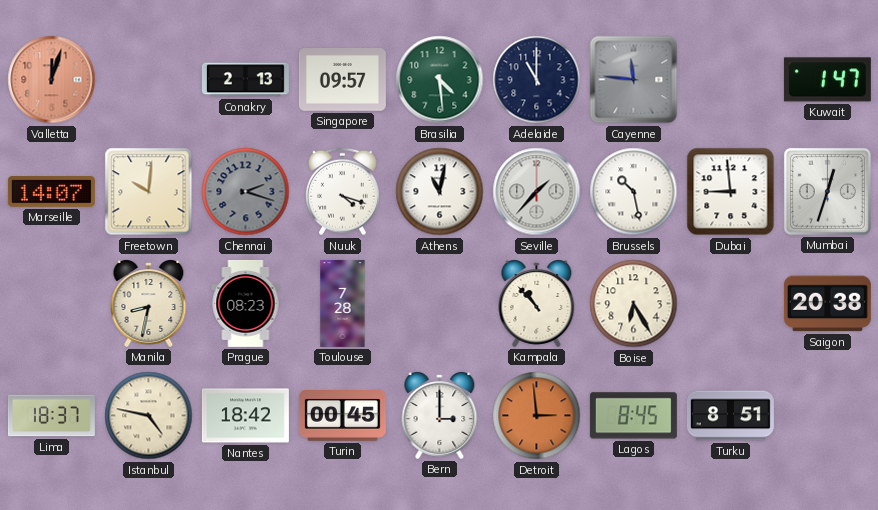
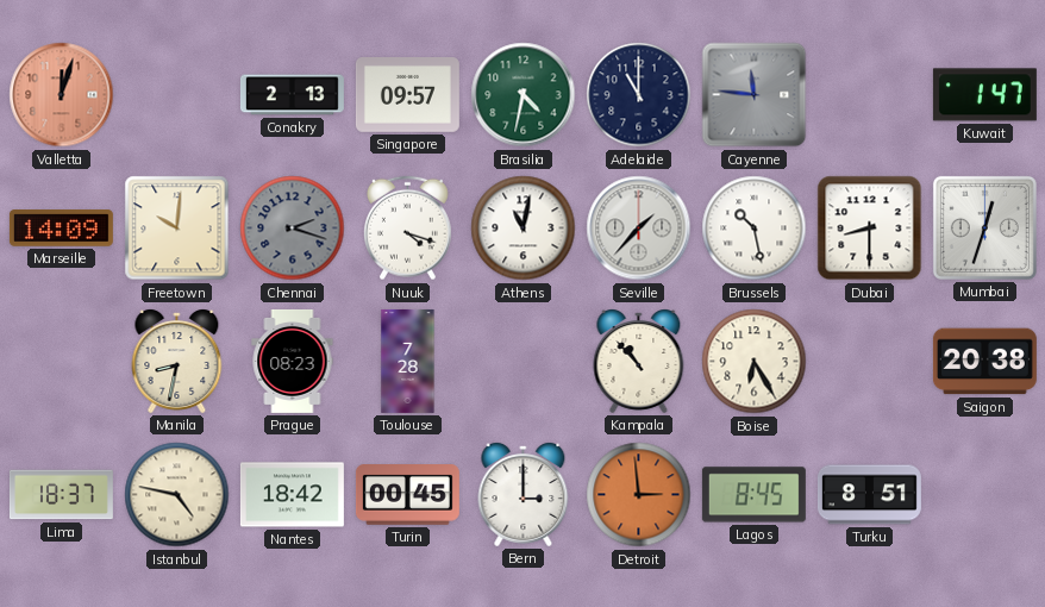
Brasilia: 4:29 -> 4:32
Marseille: 14:07 -> 14:09
Dubai: 8:59 -> 8:30
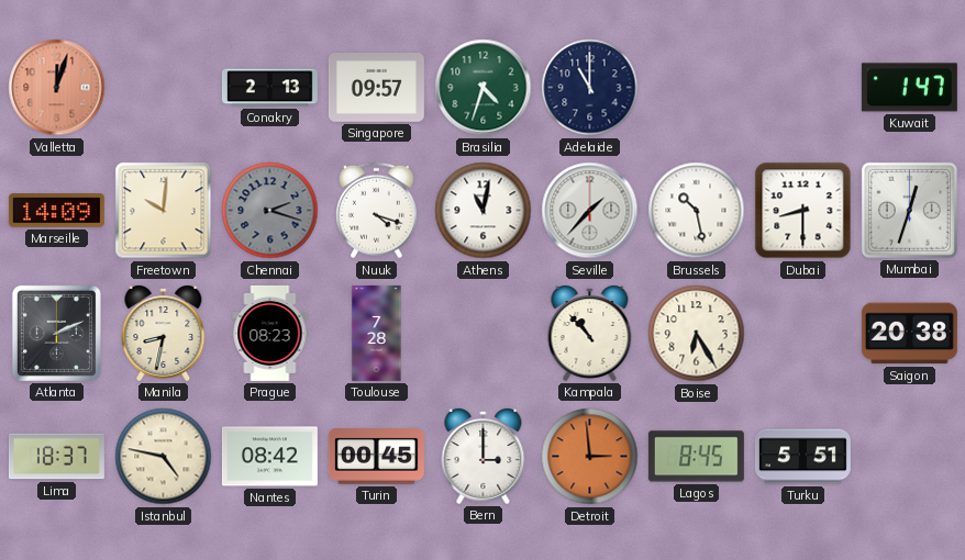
Brasilia: 4:32 -> 4:33
Cayenne: 11:46 -> none
Atlanta: none -> 2:11
Nantes: 18:42 -> 08:42
Turku: 8:51 -> 5:51
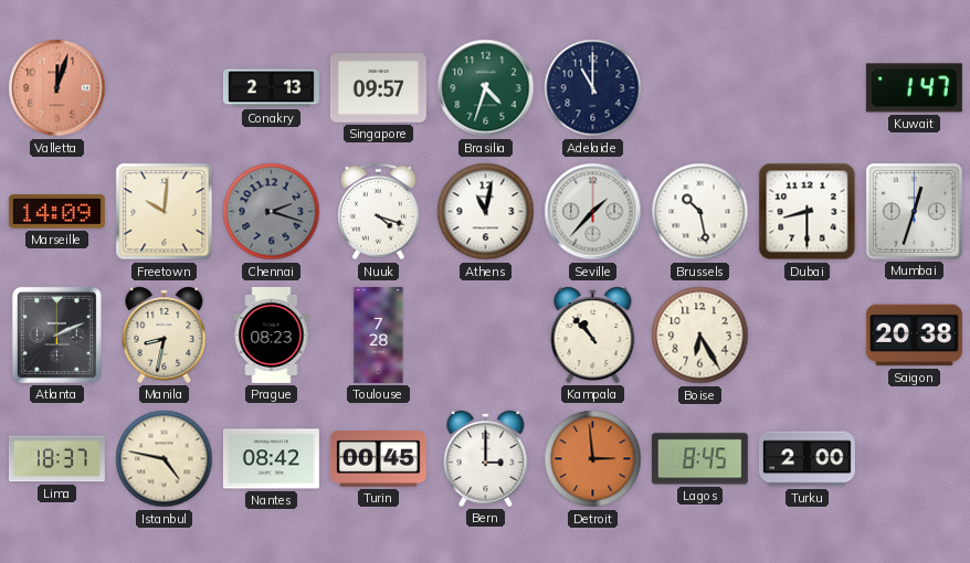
Turku: 5:51 -> 2:00
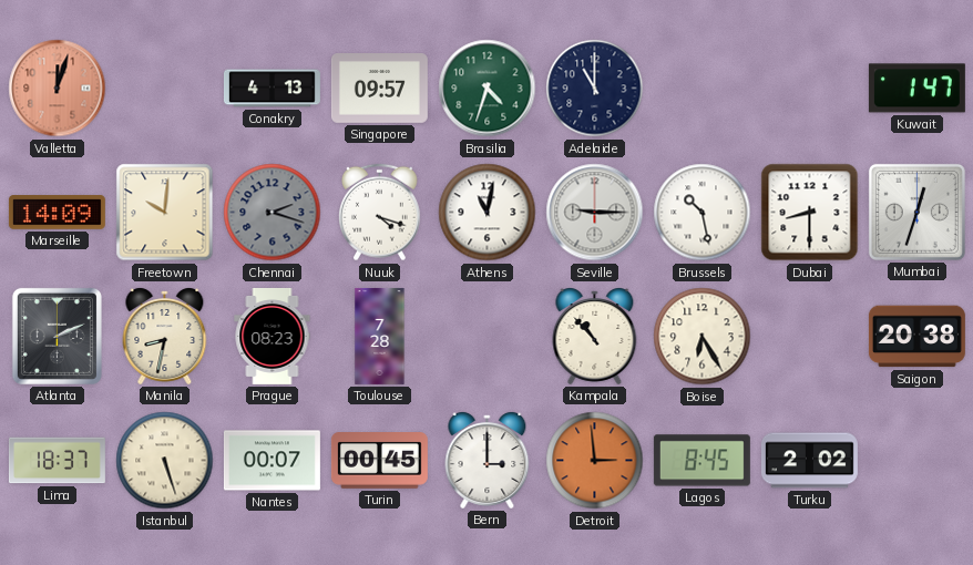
Conakry: 2:13 -> 4:13
Seville: 1:37 -> 9:15
Istanbul: 4:47 -> 5:27
Nantes: 08:42 -> 00:07
Turku: 2:00 -> 2:02
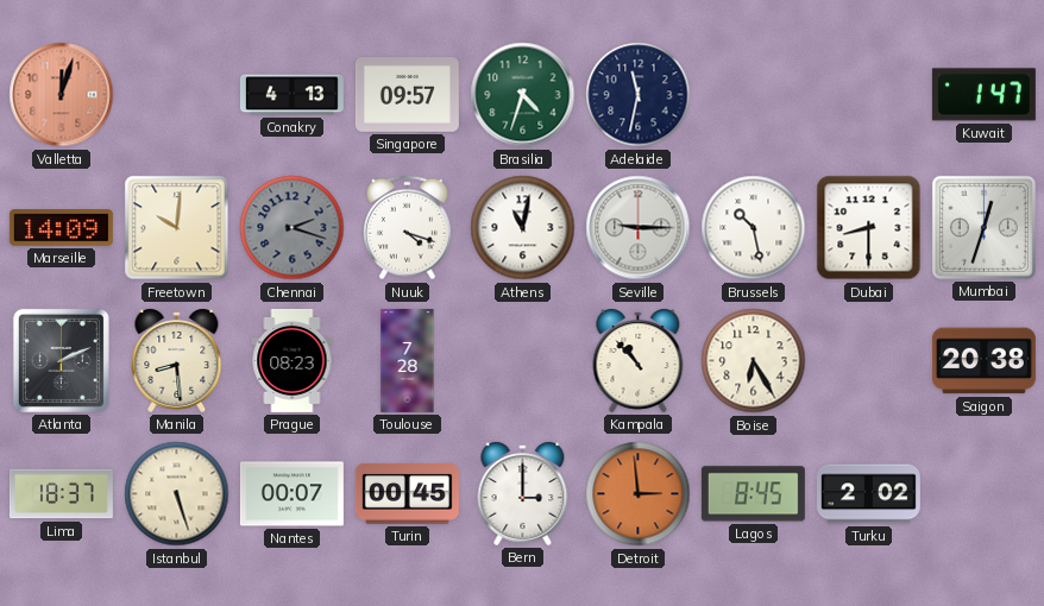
Adelaide: 11:00 -> 11:32
Manila: 8:32 -> 8:29
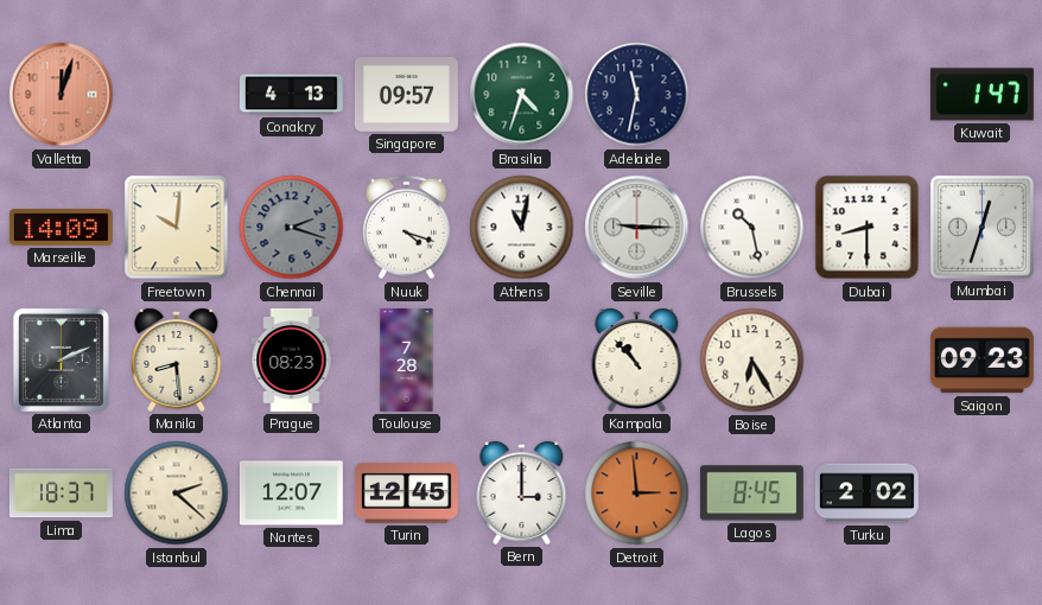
Saigon: 20:38 -> 09:23
Istanbul: 5:27 -> 2:22
Nantes: 00:07 -> 12:07
Turin: 00:45 -> 12:45
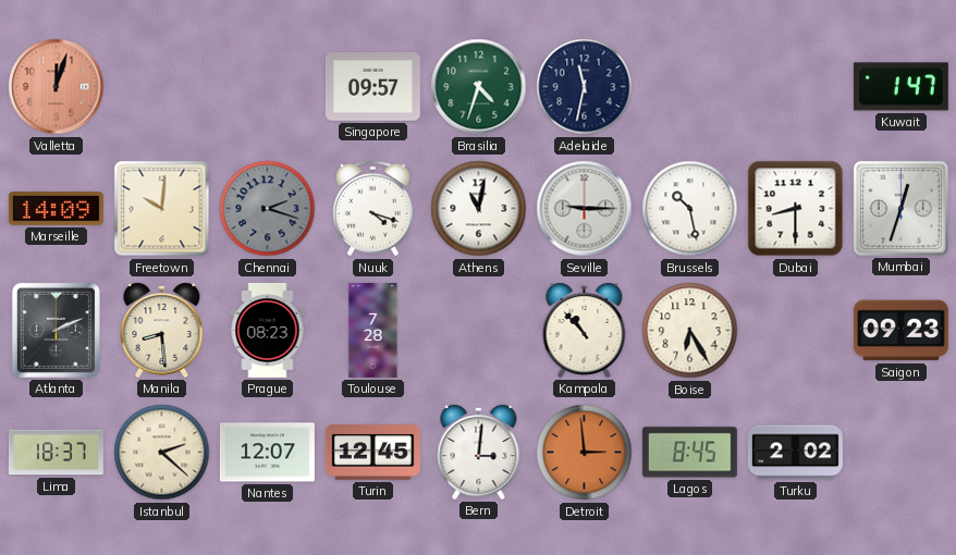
Conakry: 4:13 -> none
Bern: 3:00 -> 3:01
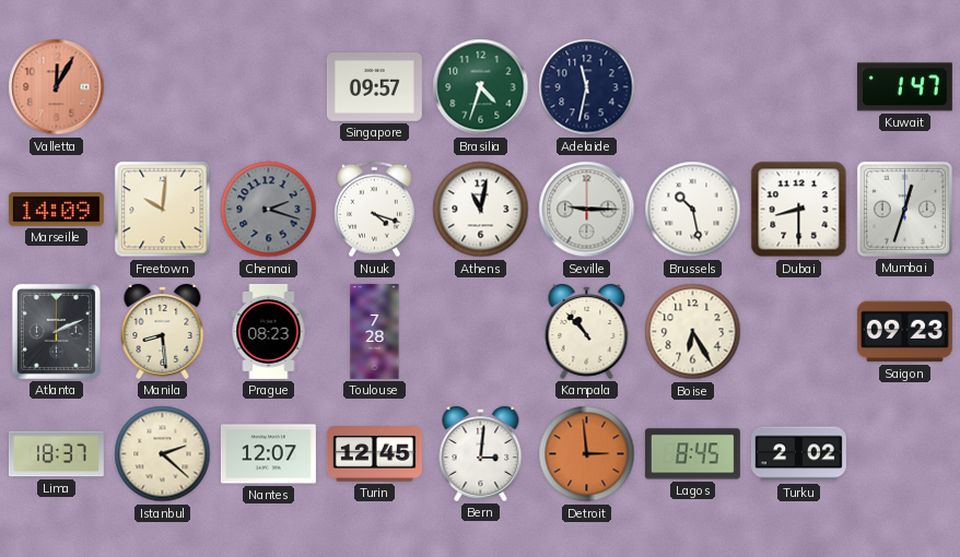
Valletta: 12:03 -> 12:05
